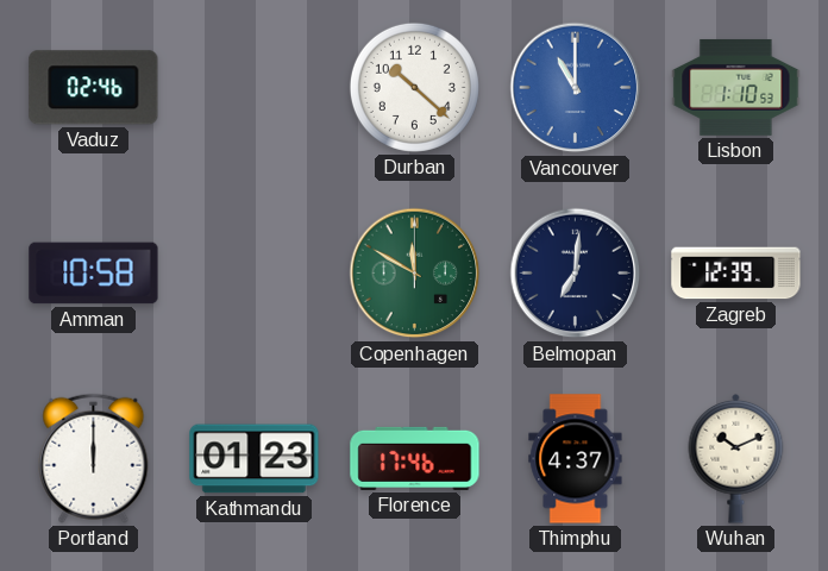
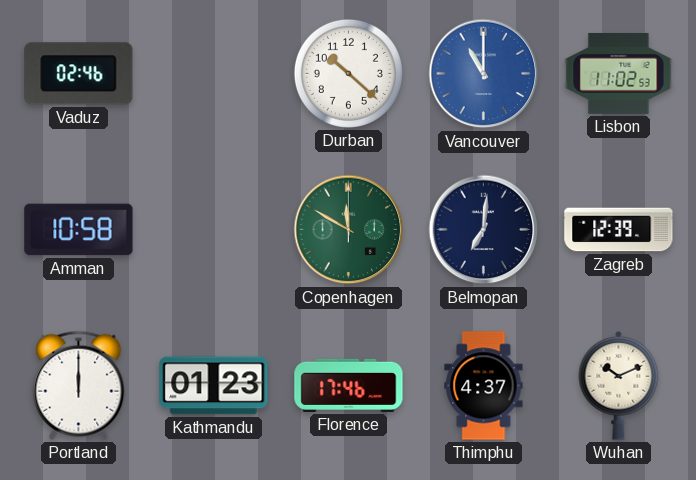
Lisbon: 1:10 -> 11:02
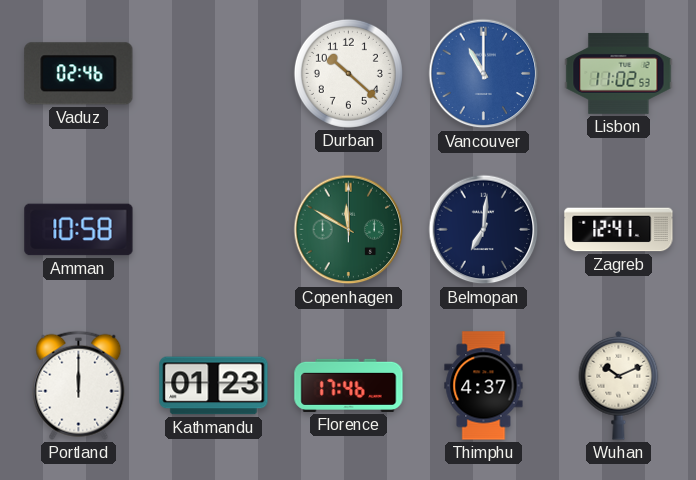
Zagreb: 12:39 -> 12:41
